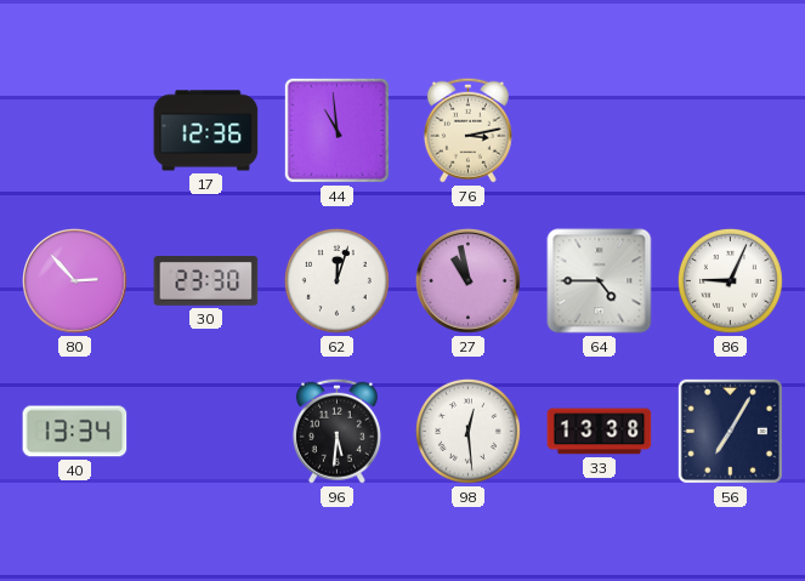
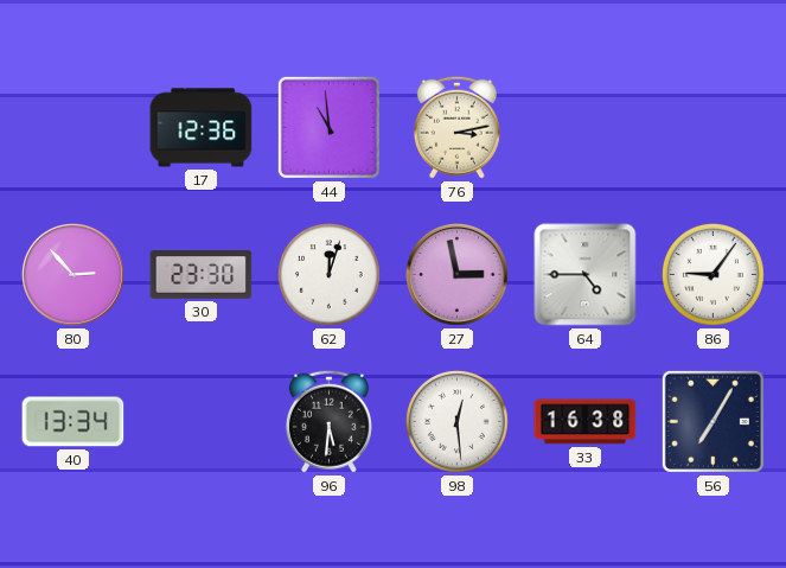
27: 10:58 -> 2:58
86: 9:04 -> 9:06
33: 13:38 -> 16:38
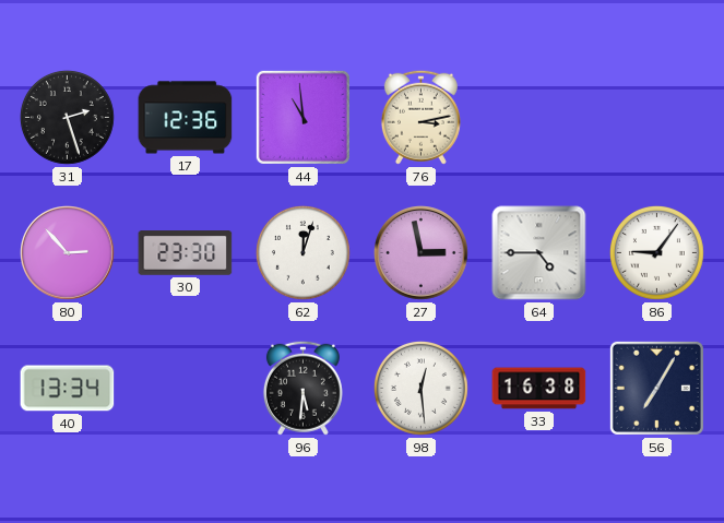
31: none -> 2:27
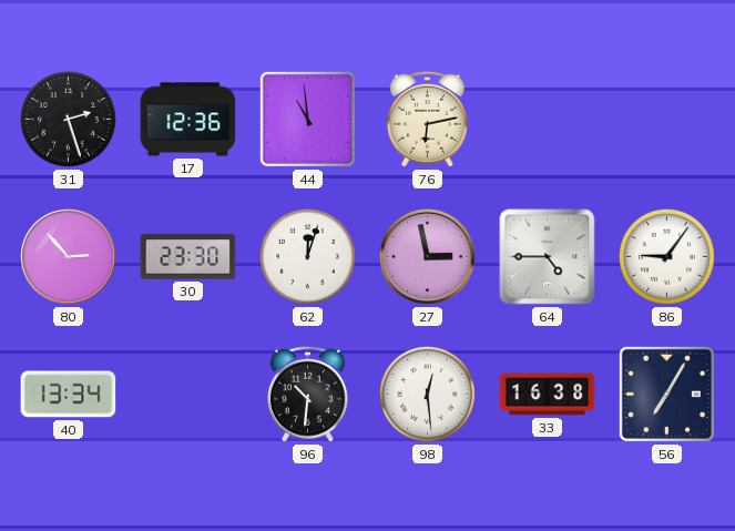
76: 3:13 -> 6:13
96: 5:31 -> 10:31
